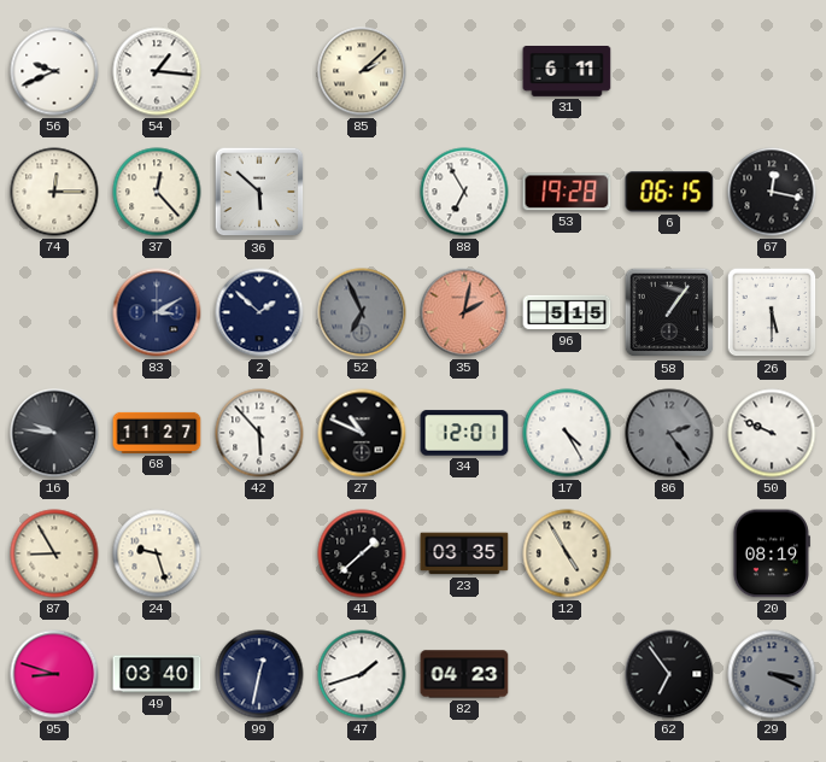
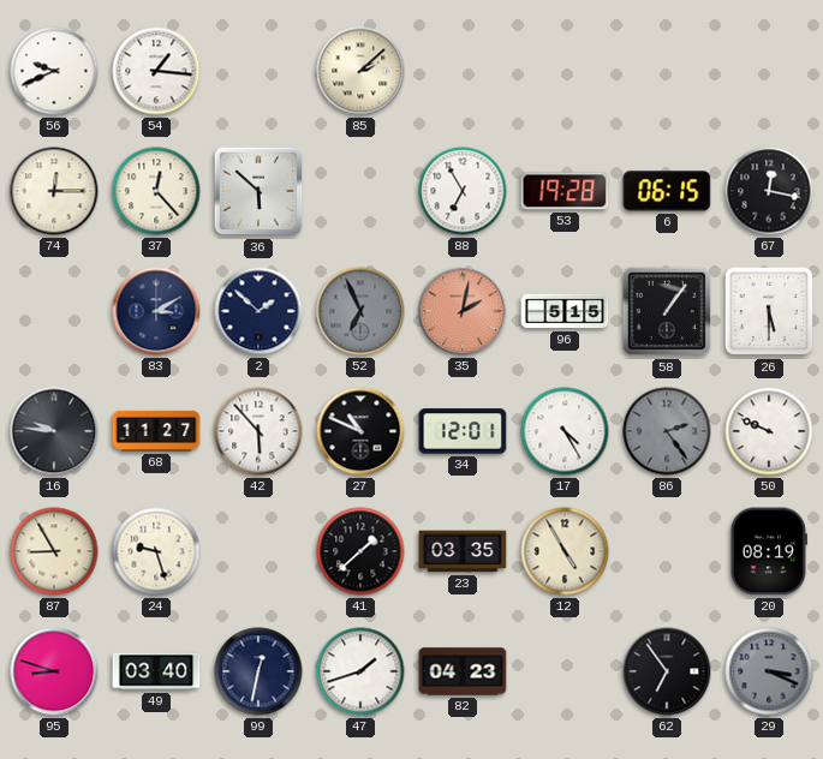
31: 6:11 -> none
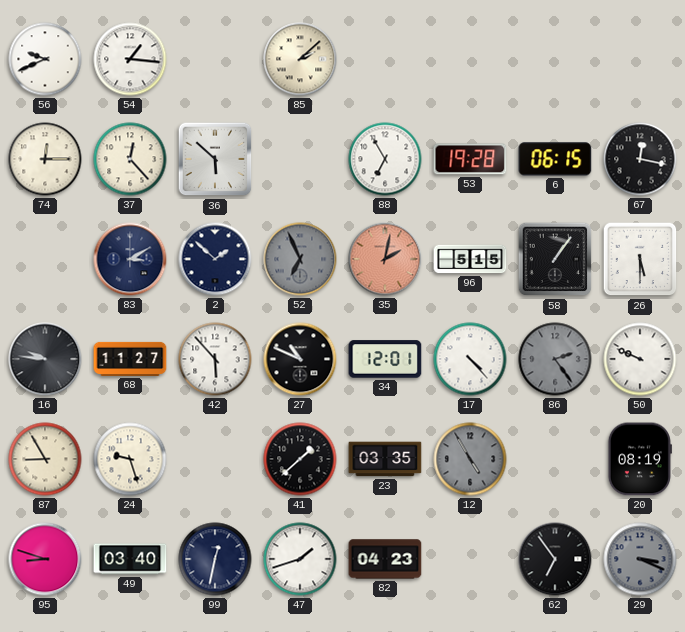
17: 4:25 -> 4:23
12 dial: cream -> grey
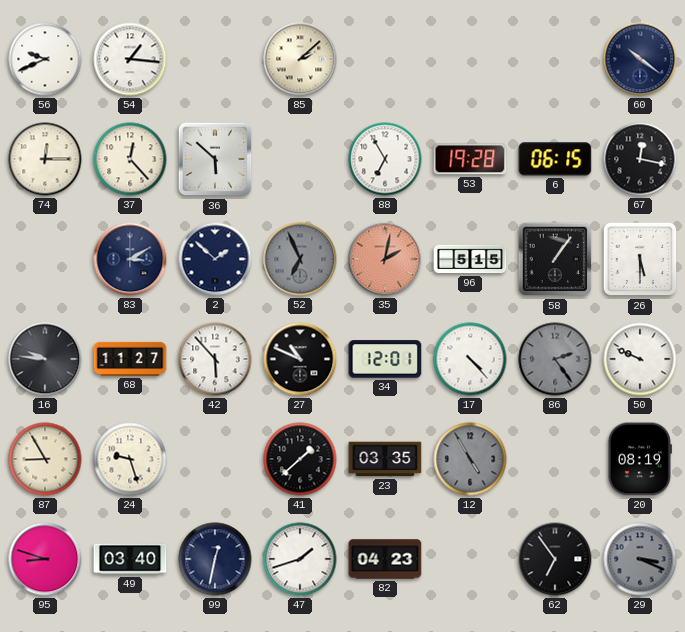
60: none -> 10:21
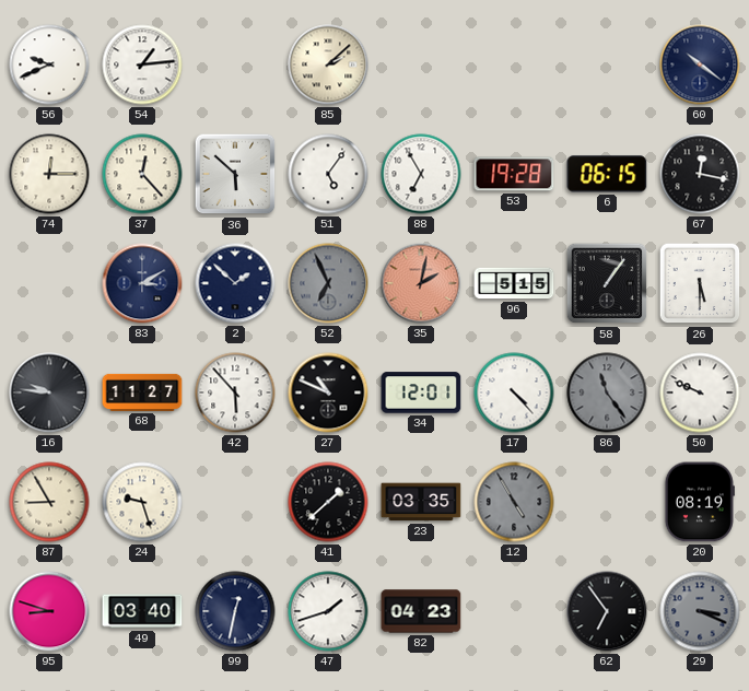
54: 1:16 -> 1:14
51: none -> 5:06
86: 2:24 -> 11:24
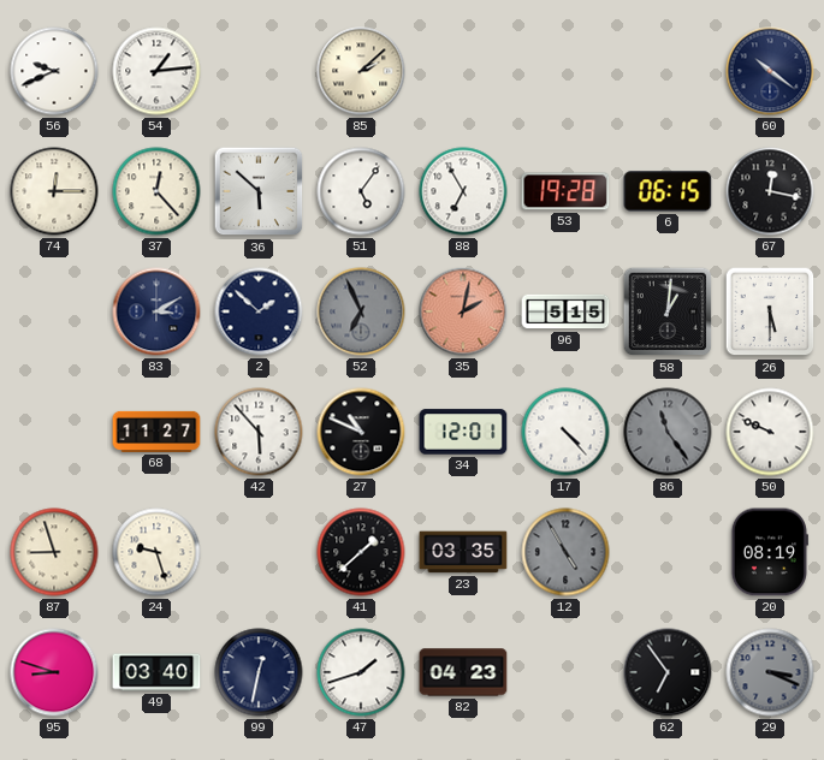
58: 1:06 -> 1:01
16: 9:46 -> none
87: 8:55 -> 8:57
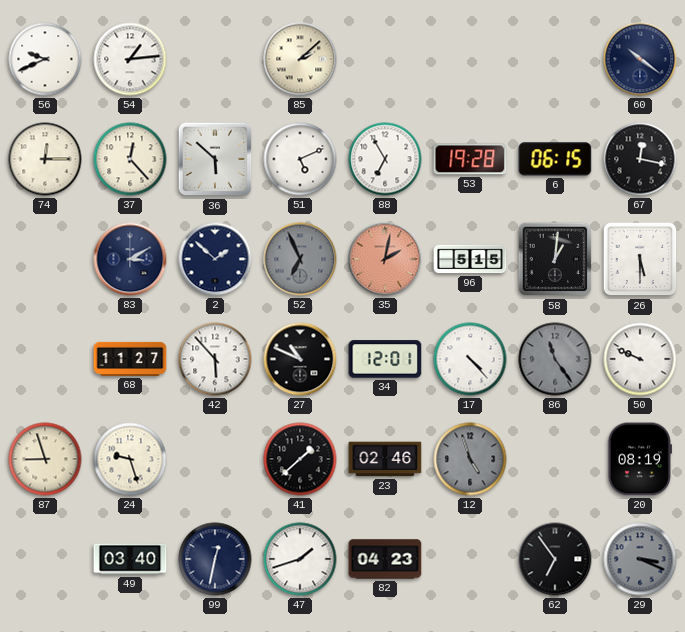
51: 5:06 -> 5:11
23: 03:35 -> 02:46
12: 4:55 -> 4:57
95: 8:48 -> none
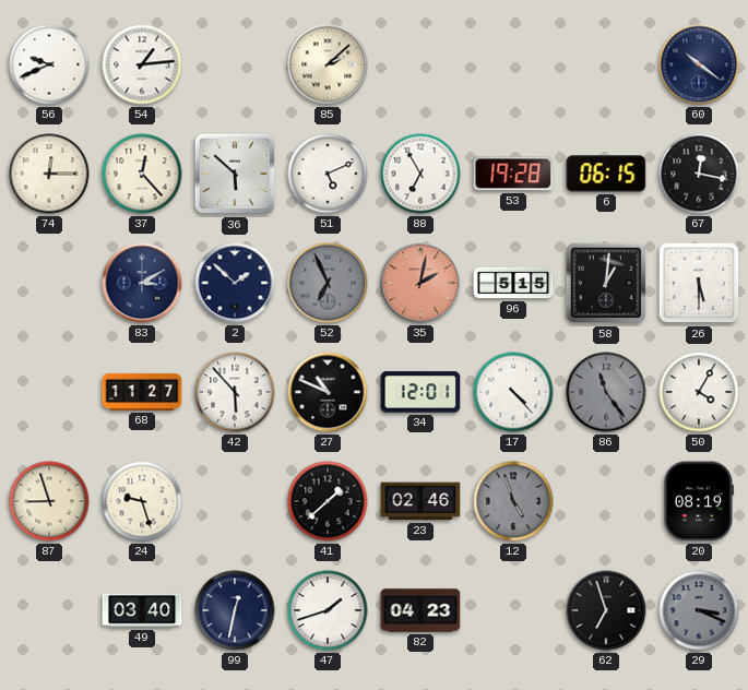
50: 9:49 -> 4:05
62: 6:54 -> 6:57
